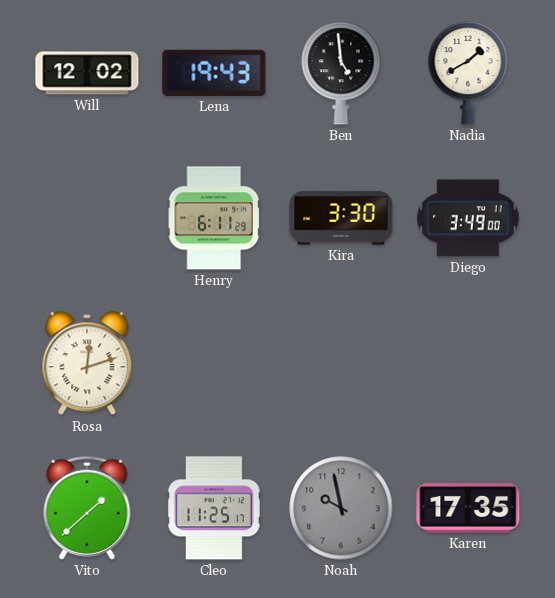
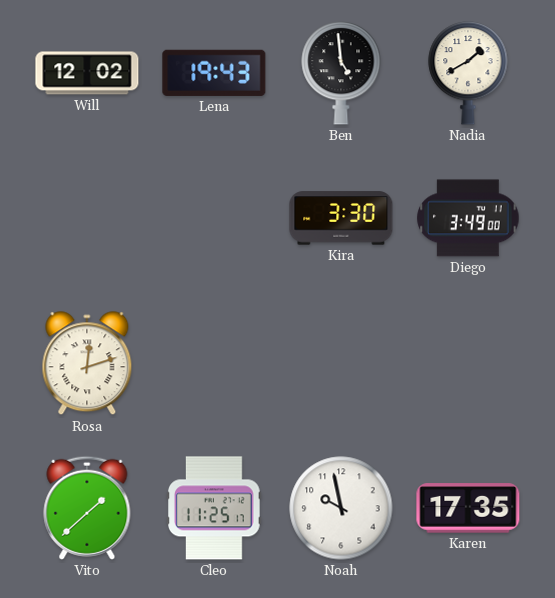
Henry: 6:11 -> none
Noah dial: grey -> white
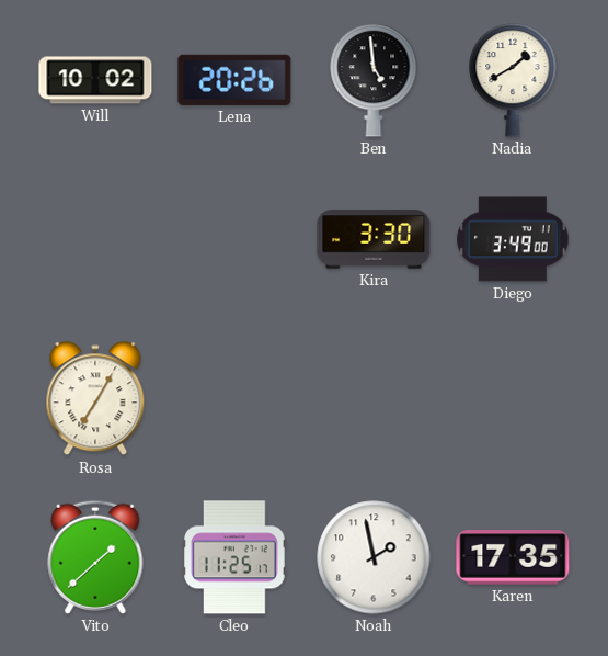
Will: 12:02 -> 10:02
Lena: 19:43 -> 20:26
Rosa: 12:12 -> 7:05
Noah: 9:58 -> 1:58
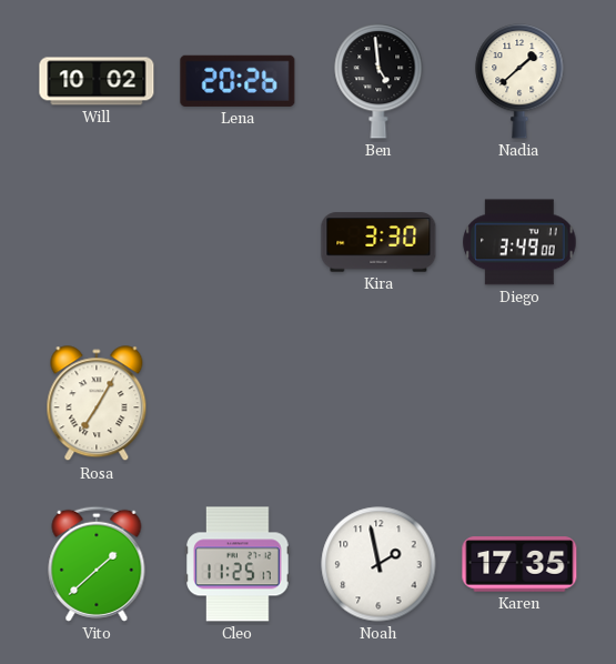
Nadia: 1:40 -> 1:38
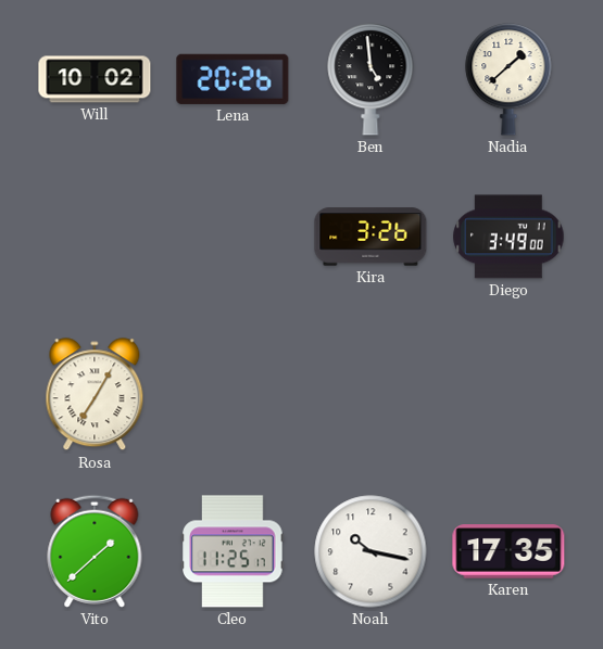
Kira: 3:30 -> 3:26
Noah: 1:58 -> 10:17
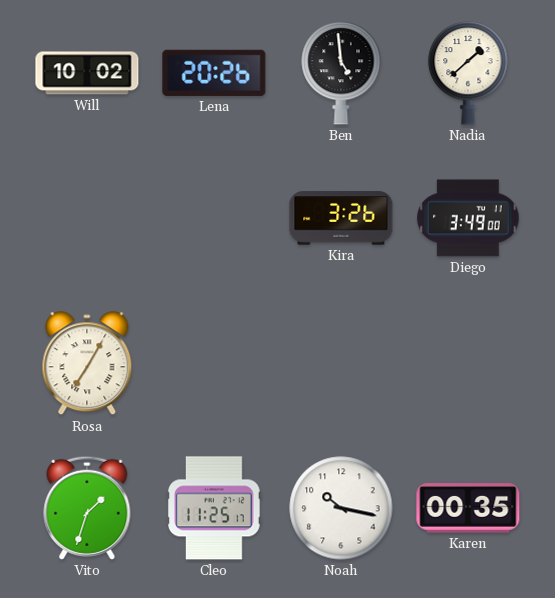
Vito: 1:38 -> 1:33
Karen: 17:35 -> 00:35
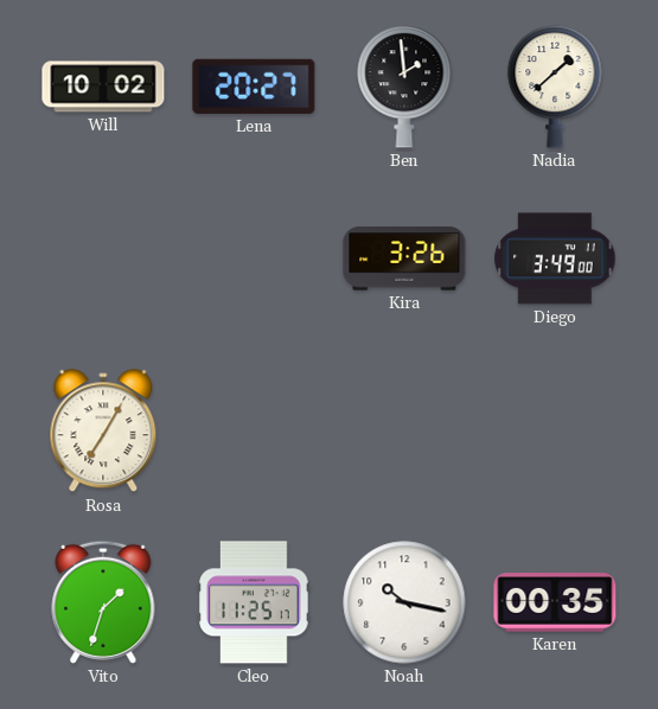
Lena: 20:26 -> 20:27
Ben: 4:59 -> 1:59
